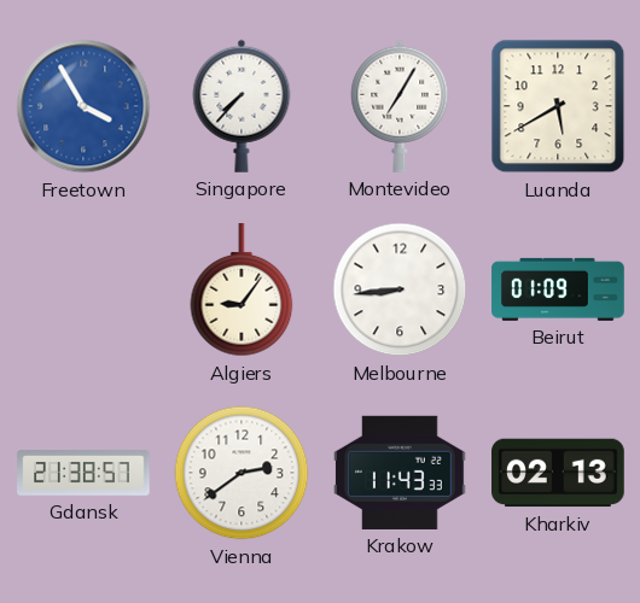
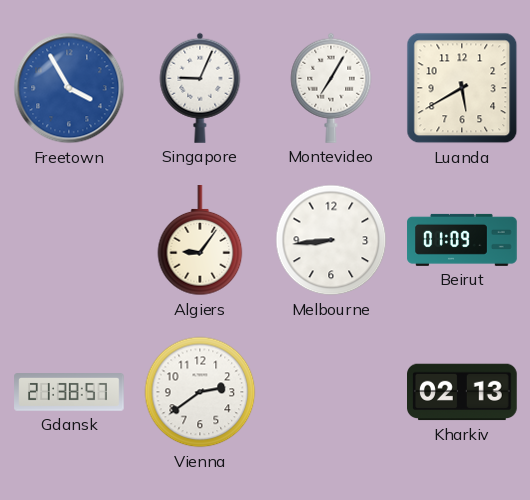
Singapore: 7:37 -> 9:04
Krakow: 11:43 -> none
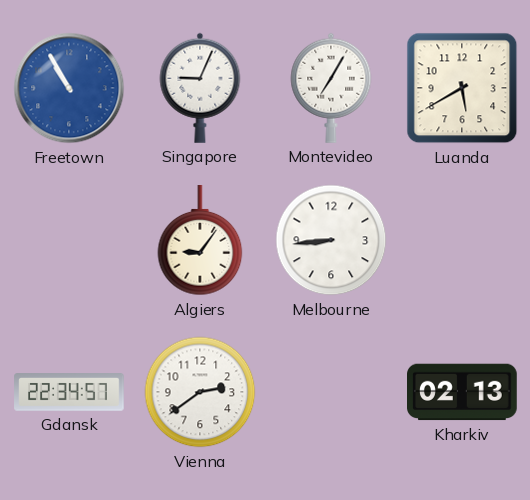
Freetown: 3:55 -> 10:55
Beirut: 01:09 -> none
Gdansk: 21:38 -> 22:34
